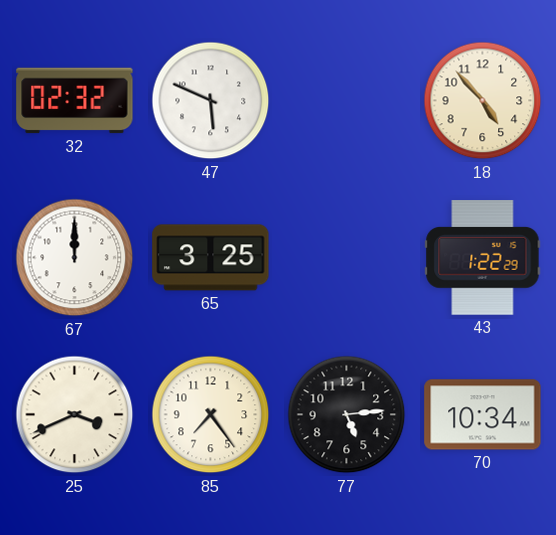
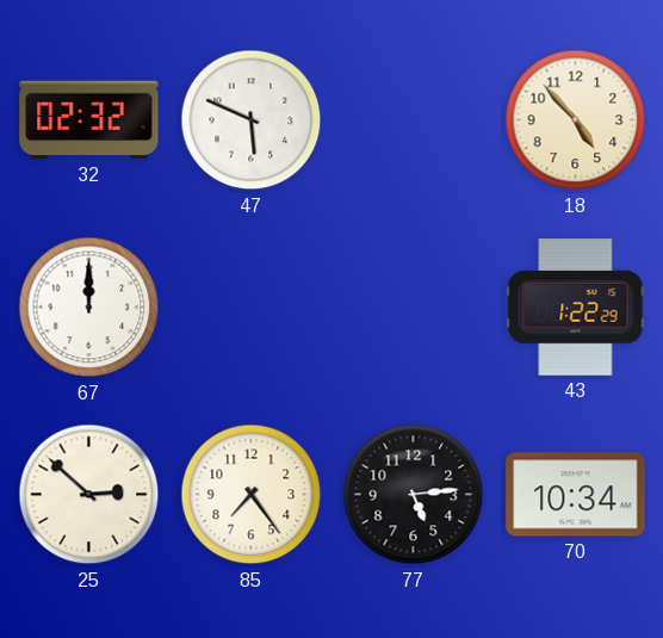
65: 3:25 -> none
25: 3:41 -> 2:52
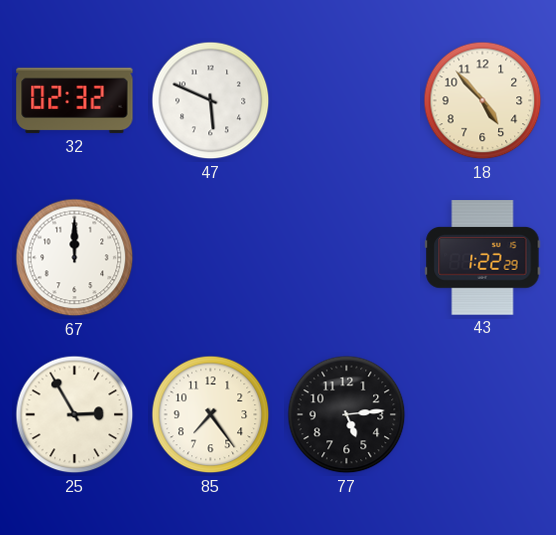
25: 2:52 -> 2:55
70: 10:34 -> none
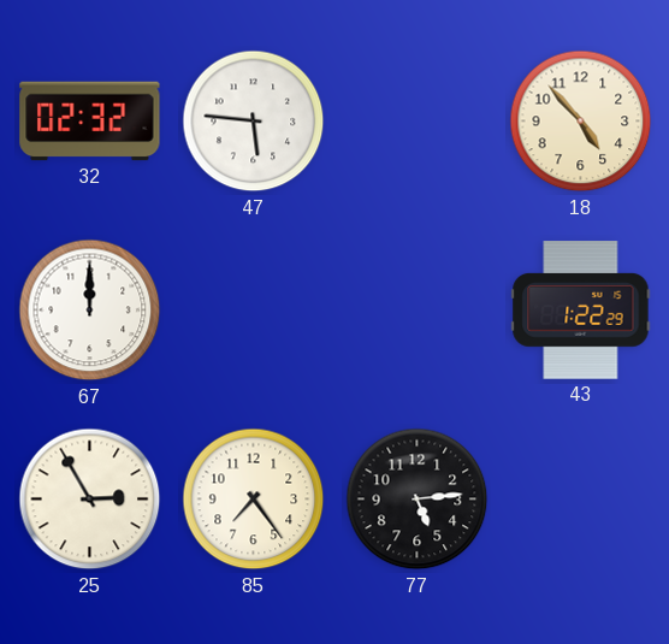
47: 5:49 -> 5:46
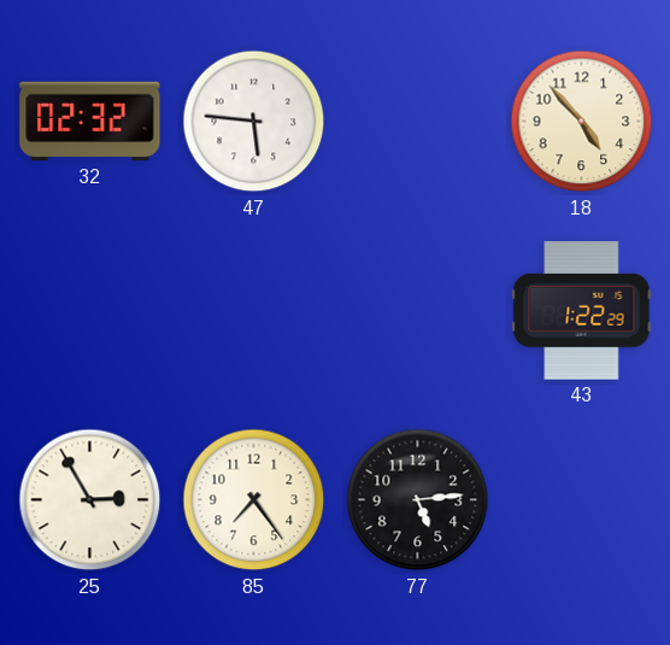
67: 12:00 -> none
